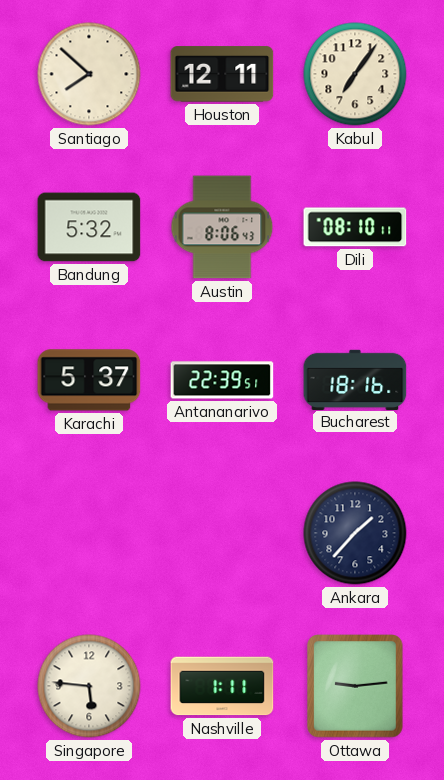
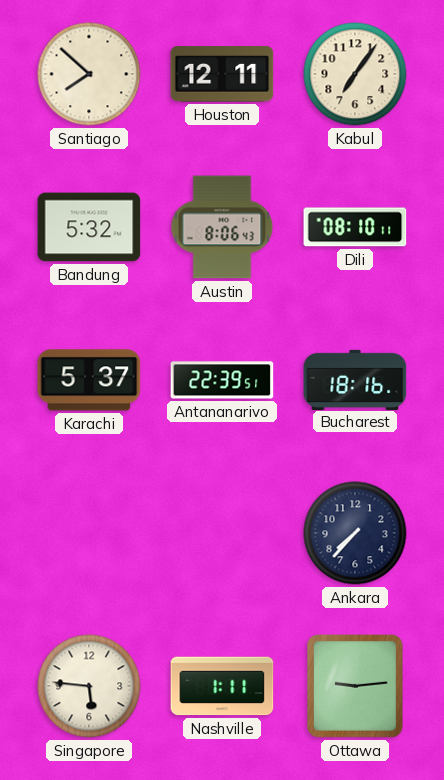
Ankara: 1:37 -> 7:37
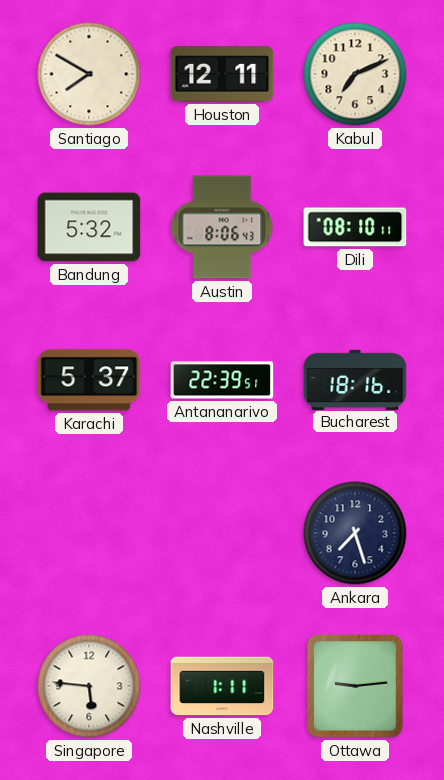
Santiago: 7:52 -> 7:50
Kabul: 7:06 -> 7:11
Ankara: 7:37 -> 7:27
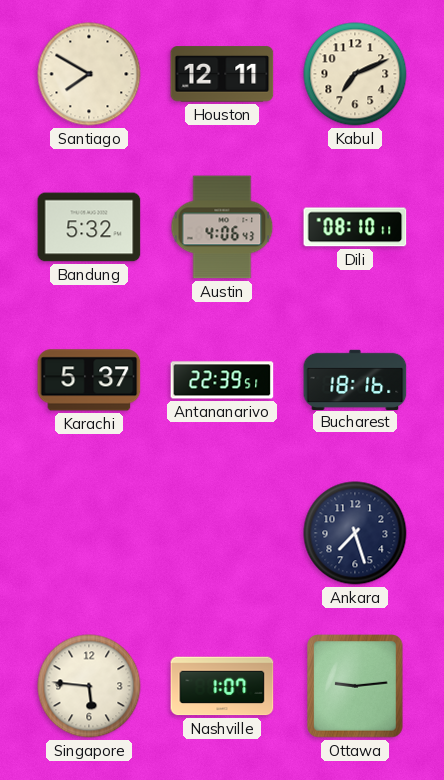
Austin: 8:06 -> 4:06
Nashville: 1:11 -> 1:07
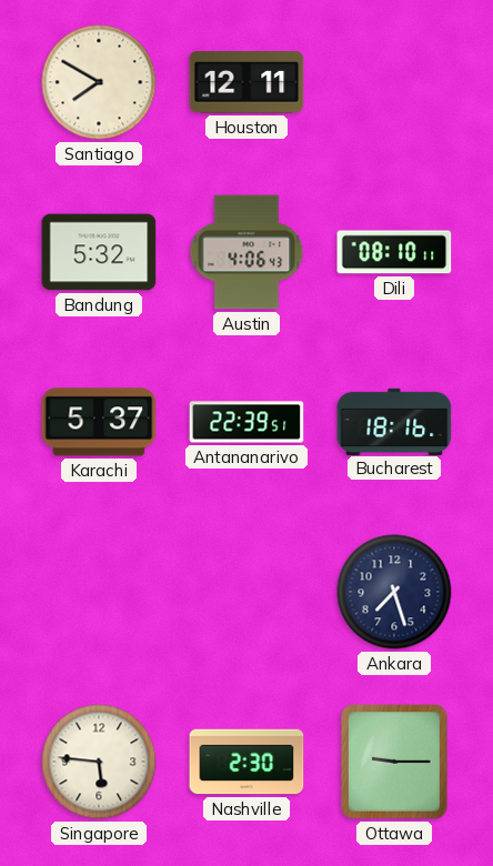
Kabul: 7:11 -> none
Nashville: 1:07 -> 2:30
Ottawa: 9:14 -> 9:15
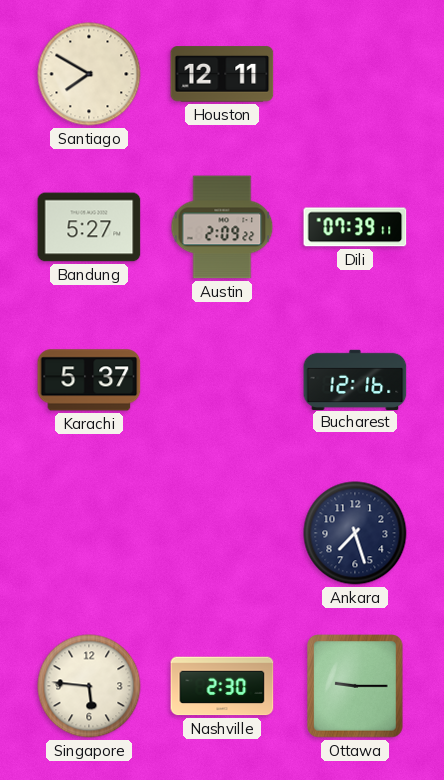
Bandung: 5:32 -> 5:27
Austin: 4:06 -> 2:09
Dili: 08:10 -> 07:39
Antananarivo: 22:39 -> none
Bucharest: 18:16 -> 12:16
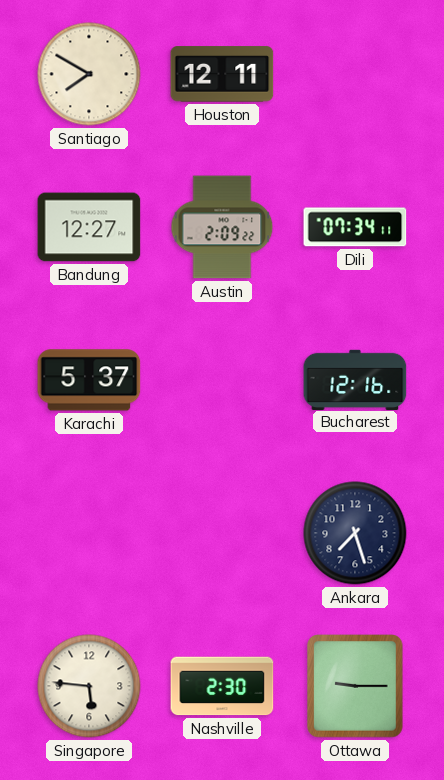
Bandung: 5:27 -> 12:27
Dili: 07:39 -> 07:34
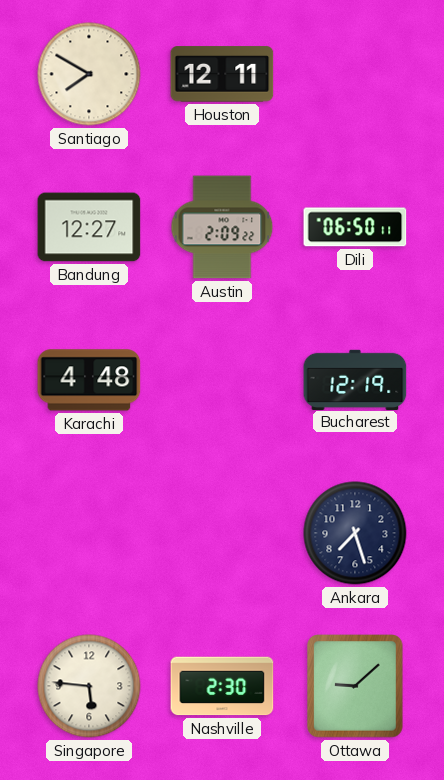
Dili: 07:34 -> 06:50
Karachi: 5:37 -> 4:48
Bucharest: 12:16 -> 12:19
Ottawa: 9:15 -> 9:08
